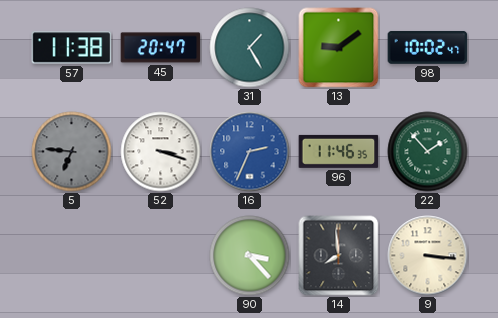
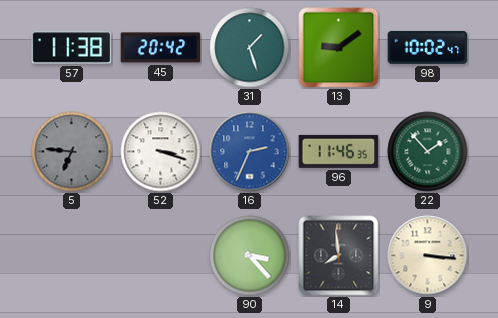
45: 20:47 -> 20:42
31: 1:25 -> 1:27
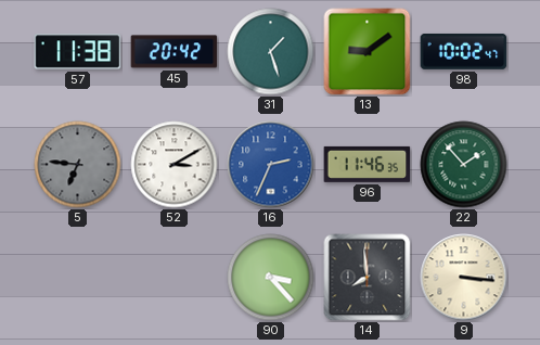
52: 3:18 -> 3:10
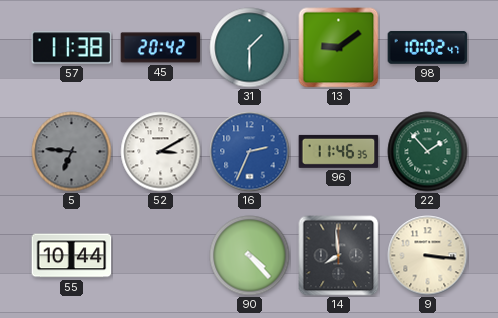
31: 1:27 -> 1:30
55: none -> 10:44
90: 3:23 -> 4:23
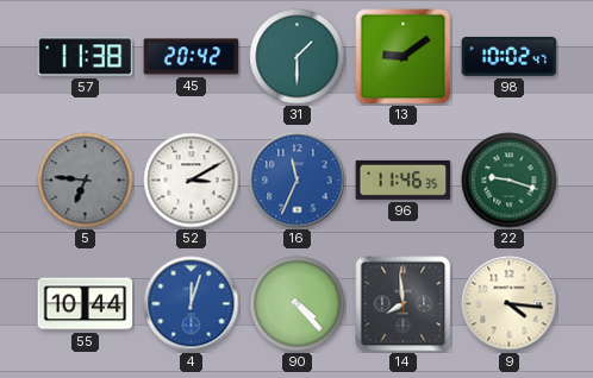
16: 2:34 -> 11:34
22: 1:53 -> 9:18
4: none -> 12:03
9: 3:16 -> 4:16
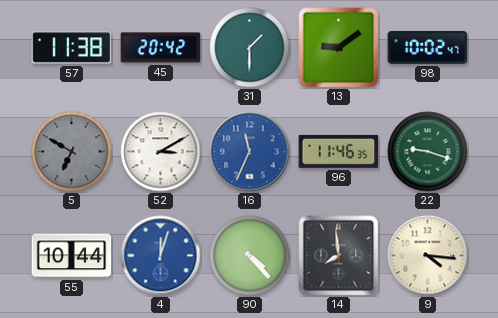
5: 6:46 -> 6:50
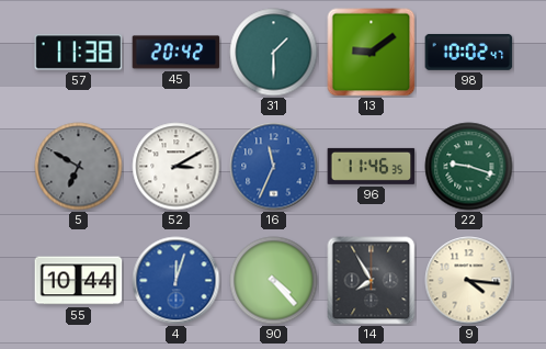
14: 7:59 -> 7:55
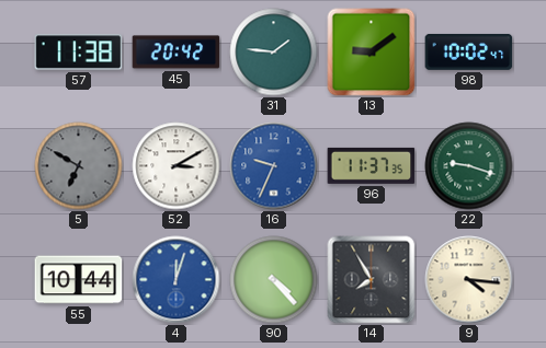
31: 1:30 -> 1:46
16: 11:34 -> 9:34
96: 11:46 -> 11:37
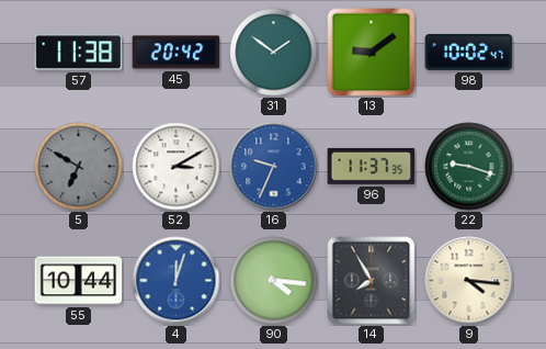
31: 1:46 -> 1:51
90: 4:23 -> 4:16
